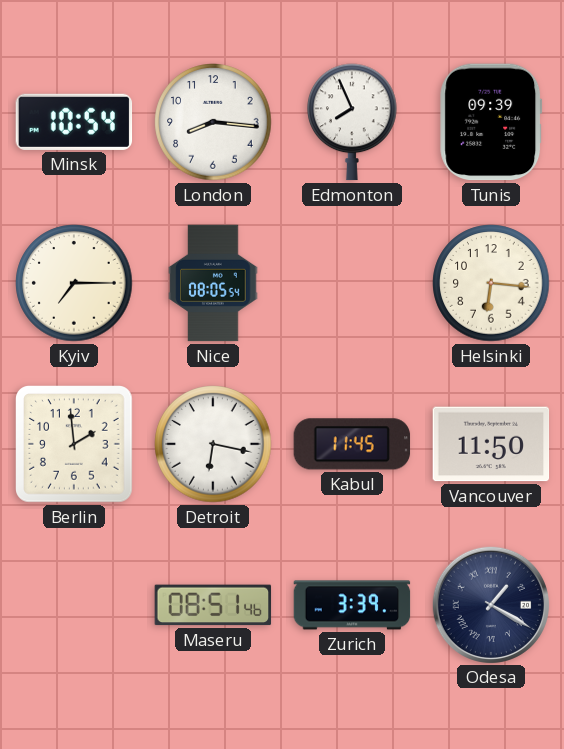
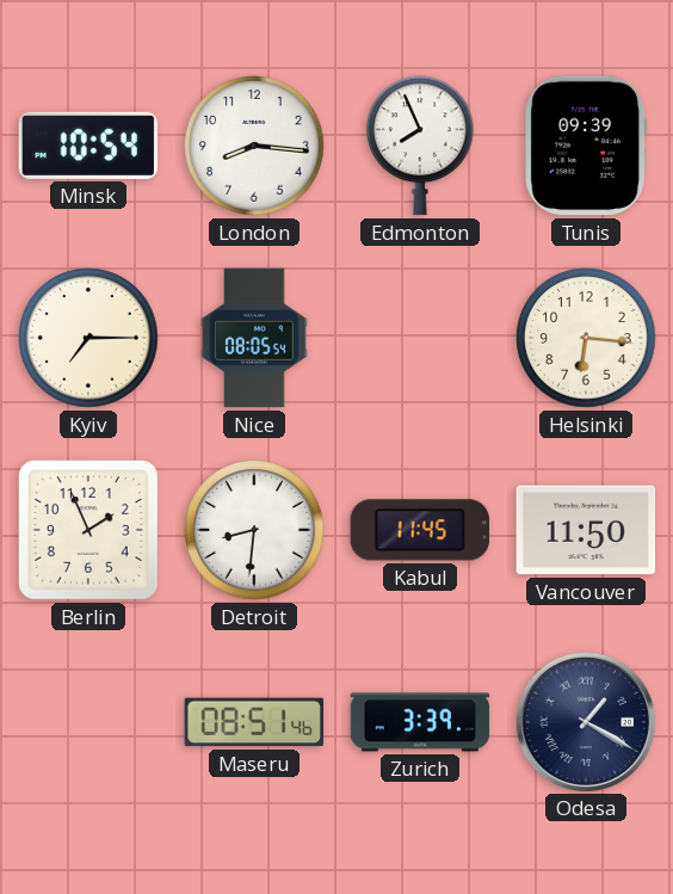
Berlin: 1:59 -> 1:56
Detroit: 6:17 -> 8:31
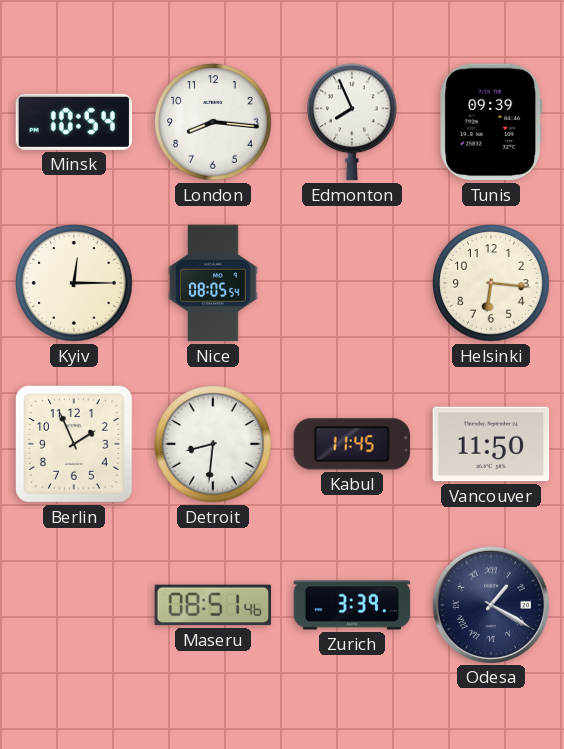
Kyiv: 7:15 -> 12:15
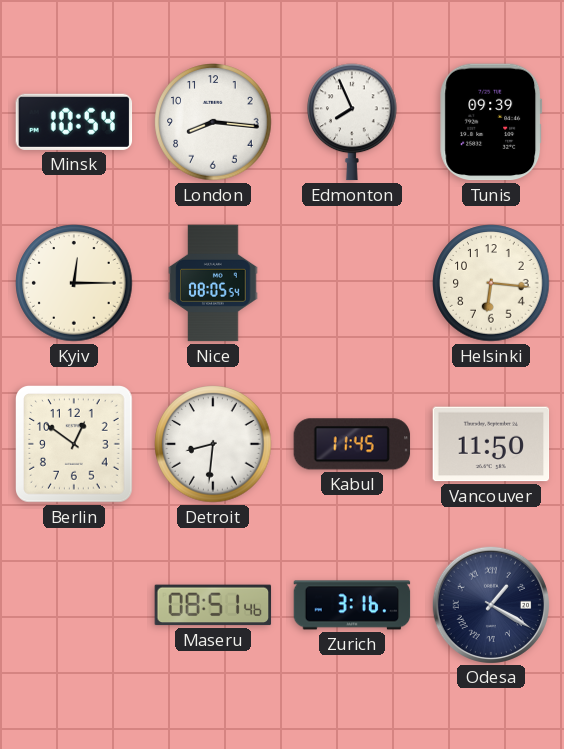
Berlin: 1:56 -> 12:51
Zurich: 3:39 -> 3:16
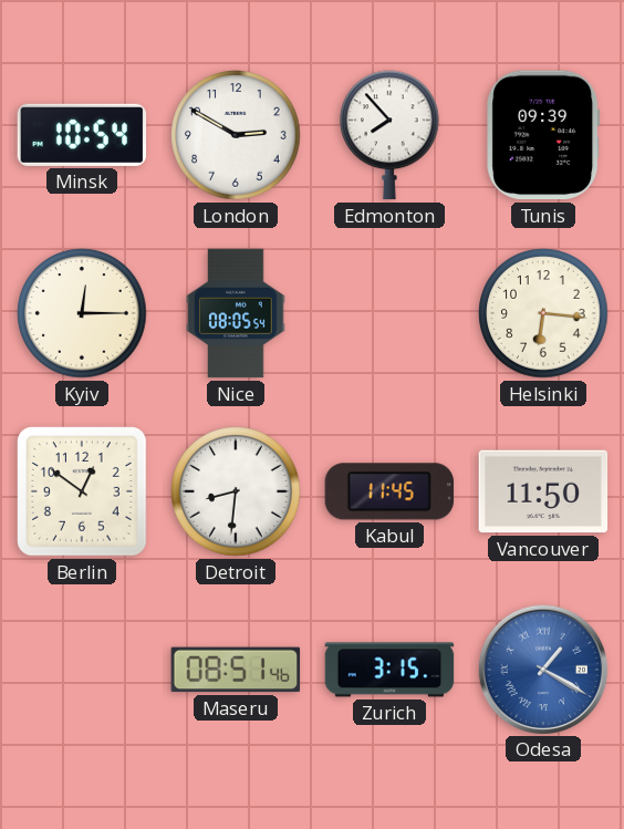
London: 8:16 -> 2:50
Edmonton: 7:56 -> 7:53
Zurich: 3:16 -> 3:15
Odesa dial: navy -> blue
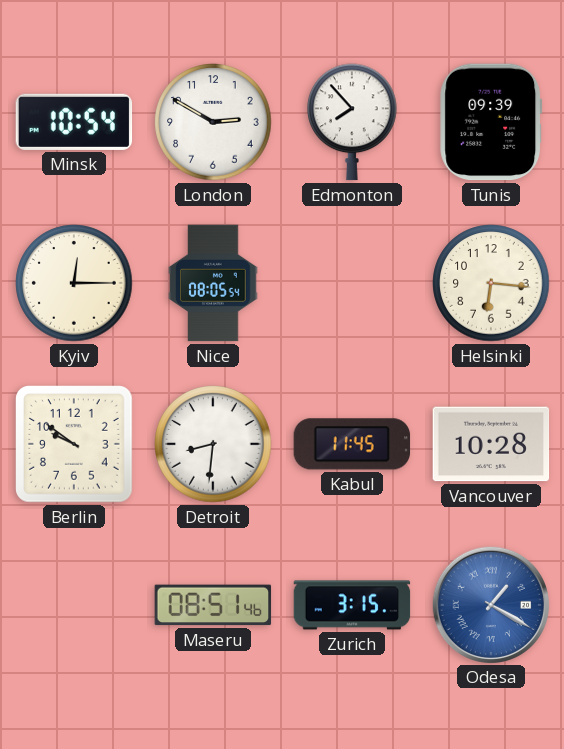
Berlin: 12:51 -> 9:51
Vancouver: 11:50 -> 10:28
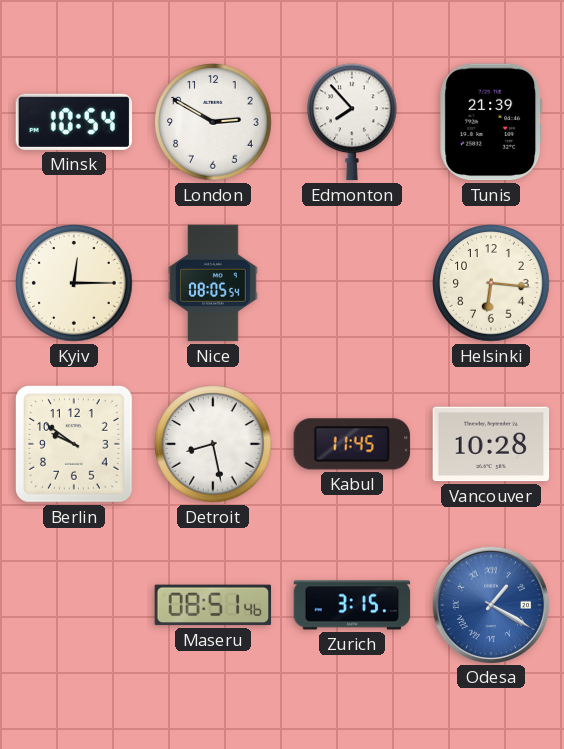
Tunis: 09:39 -> 21:39
Detroit: 8:31 -> 8:28
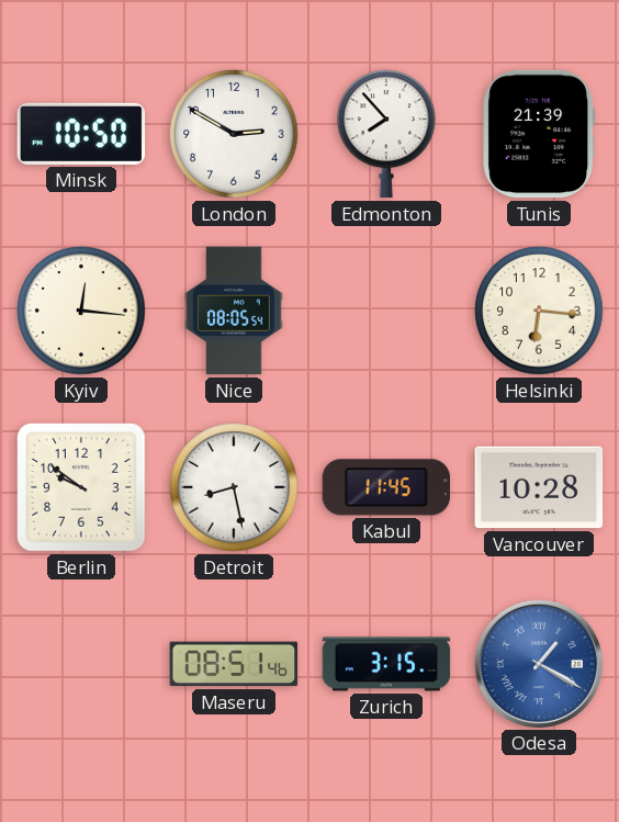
Minsk: 10:54 -> 10:50
Kyiv: 12:15 -> 12:16
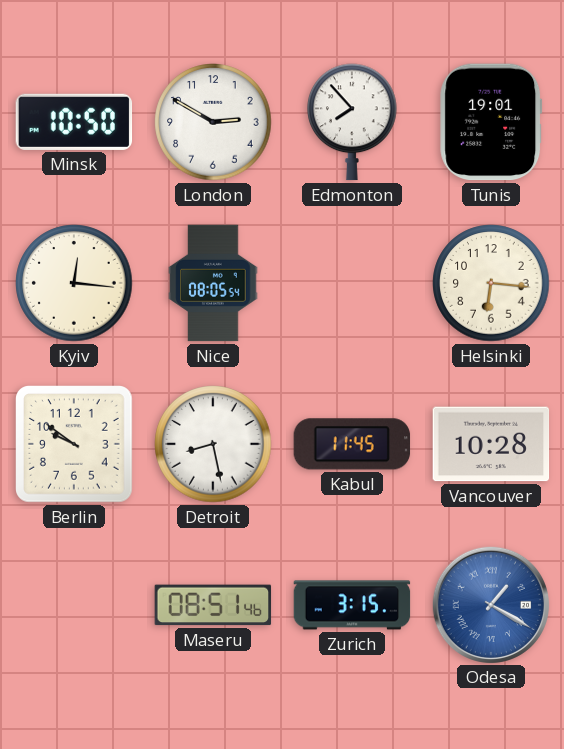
Tunis: 21:39 -> 19:01
